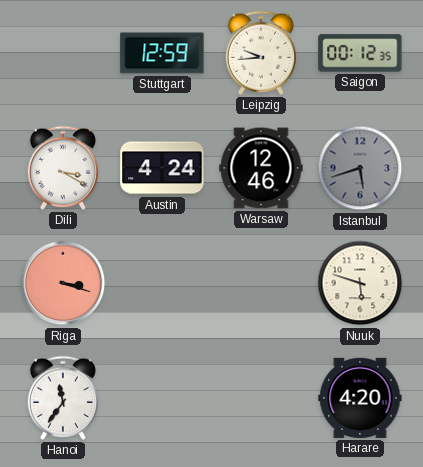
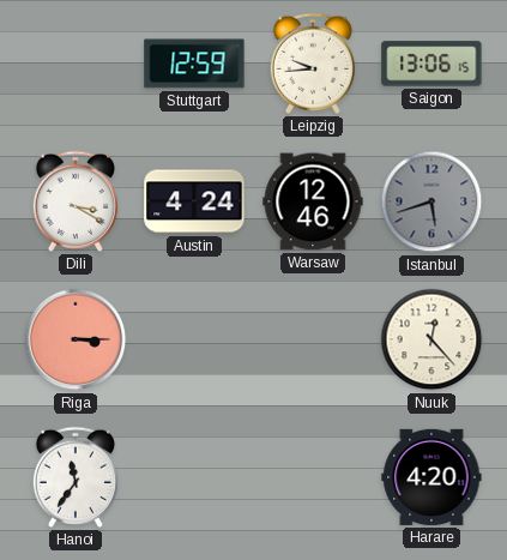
Saigon: 00:12 -> 13:06
Riga: 3:18 -> 3:15
Nuuk: 5:48 -> 12:23
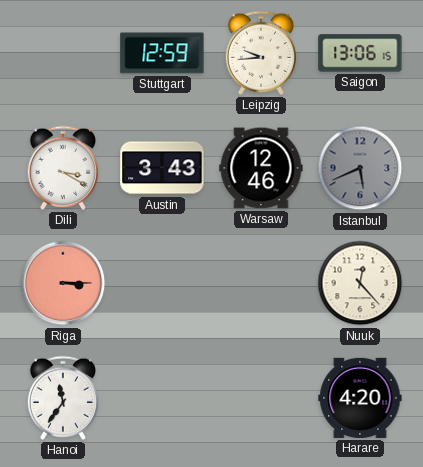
Austin: 4:24 -> 3:43
Istanbul: 5:42 -> 5:41
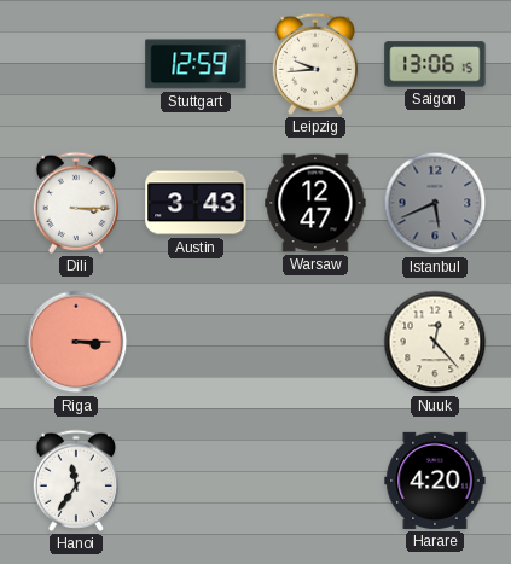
Dili: 3:20 -> 3:15
Warsaw: 12:46 -> 12:47
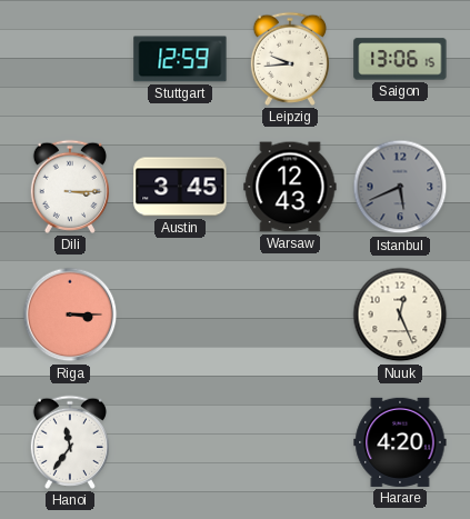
Austin: 3:43 -> 3:45
Warsaw: 12:47 -> 12:43
Nuuk: 12:23 -> 12:26
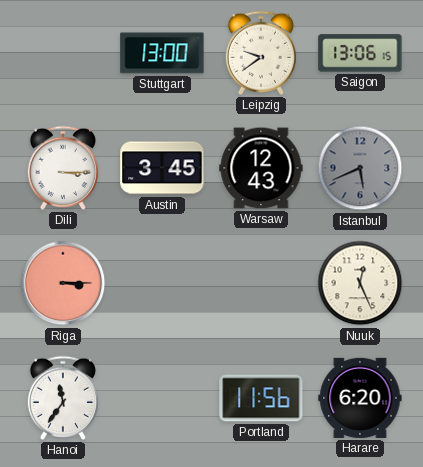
Stuttgart: 12:59 -> 13:00
Leipzig: 9:44 -> 9:39
Portland: none -> 11:56
Harare: 4:20 -> 6:20
